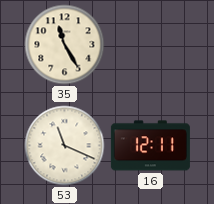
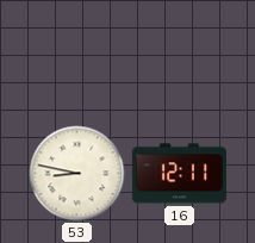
35: 11:25 -> none
53: 11:19 -> 8:47
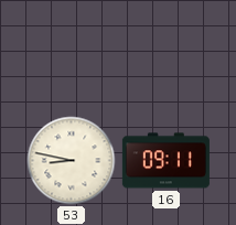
16: 12:11 -> 09:11
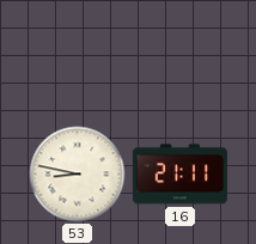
16: 09:11 -> 21:11
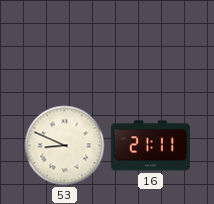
53: 8:47 -> 8:49
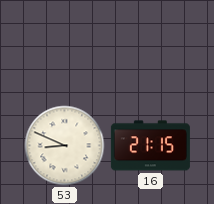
16: 21:11 -> 21:15
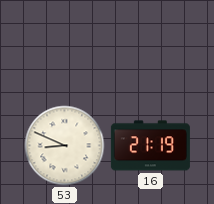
16: 21:15 -> 21:19
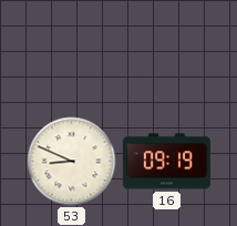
16: 21:19 -> 09:19
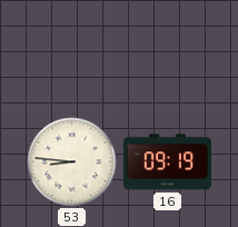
53: 8:49 -> 8:46
